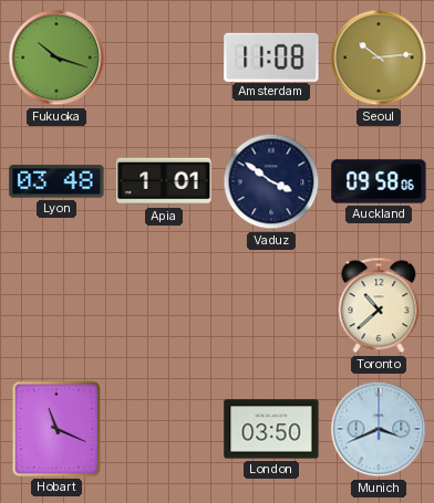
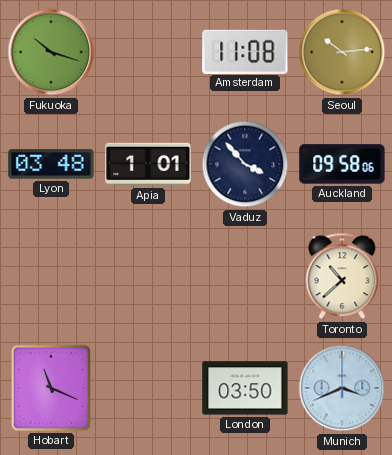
Vaduz: 3:51 -> 3:53
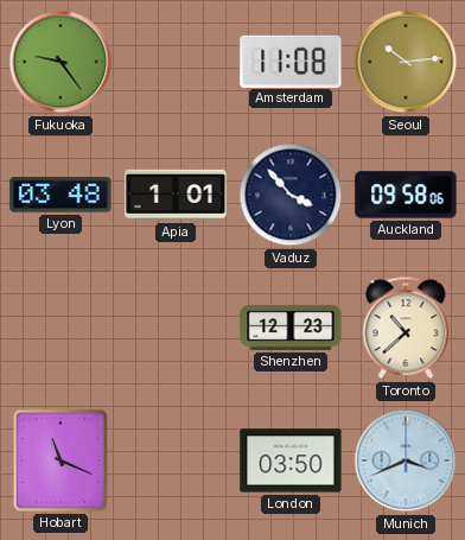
Fukuoka: 10:18 -> 9:24
Shenzhen: none -> 12:23
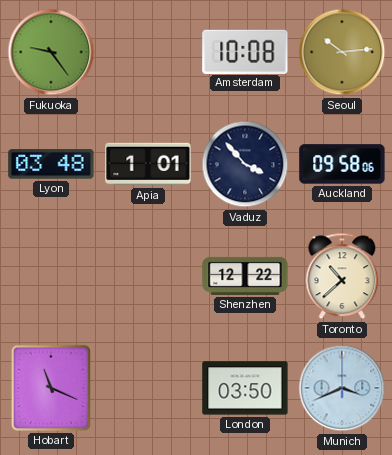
Amsterdam: 11:08 -> 10:08
Shenzhen: 12:23 -> 12:22
